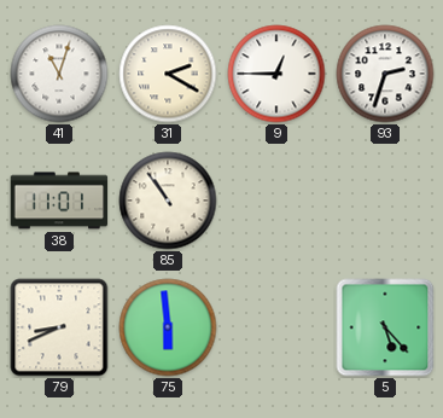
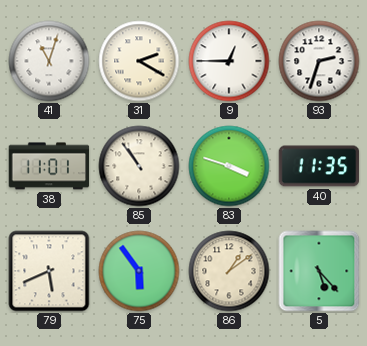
83: none -> 3:48
40: none -> 11:35
79: 8:41 -> 5:41
75: 5:59 -> 5:54
86: none -> 1:09
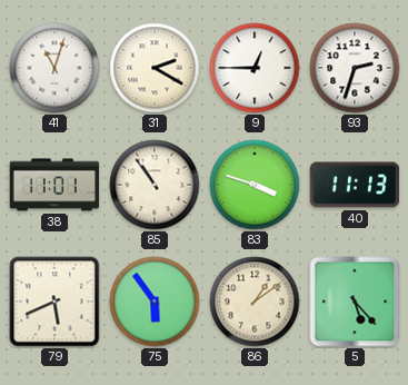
40: 11:35 -> 11:13
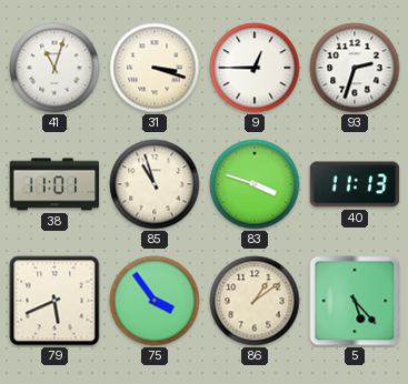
31: 2:20 -> 3:18
85: 10:54 -> 10:57
75: 5:54 -> 3:54
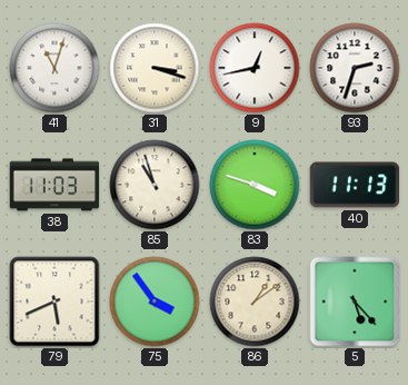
9: 12:45 -> 12:43
38: 11:01 -> 11:03
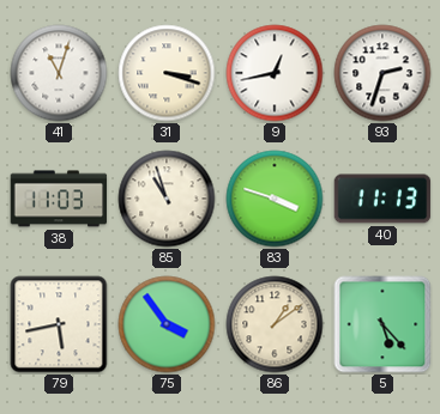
79: 5:41 -> 5:43
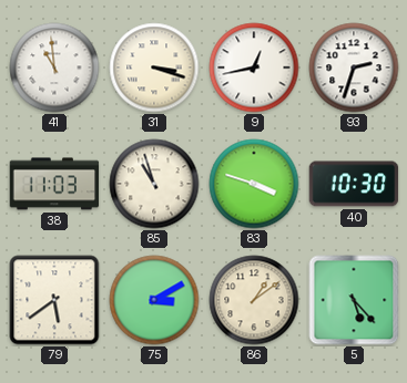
41: 11:03 -> 10:59
40: 11:13 -> 10:30
79: 5:43 -> 5:39
75: 3:54 -> 3:10
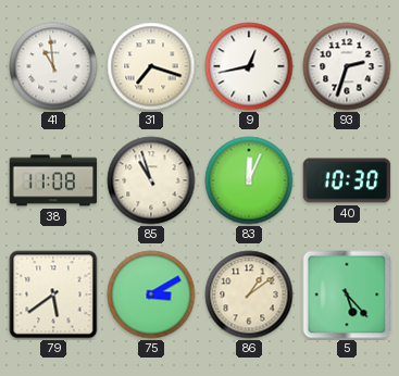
31: 3:18 -> 7:18
38: 11:03 -> 11:08
83: 3:48 -> 12:04
